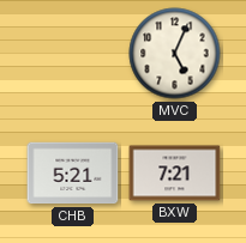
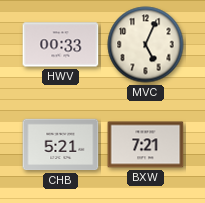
HWV: none -> 00:33
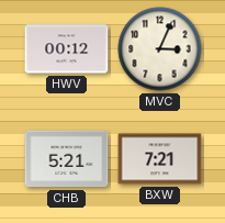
HWV: 00:33 -> 00:12
MVC: 5:04 -> 3:04
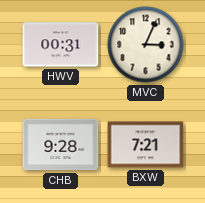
HWV: 00:12 -> 00:31
CHB: 5:21 -> 9:28
